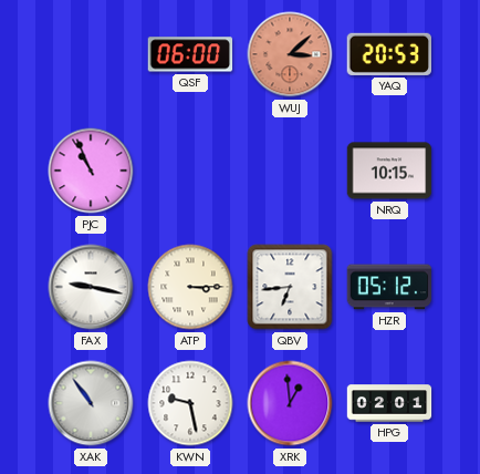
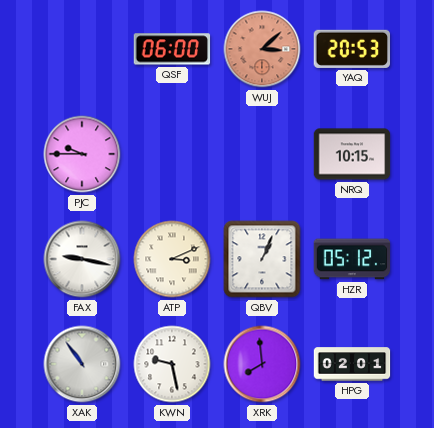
PJC: 10:56 -> 9:45
ATP: 3:15 -> 3:11
QBV: 6:44 -> 1:04
XRK: 12:59 -> 7:59
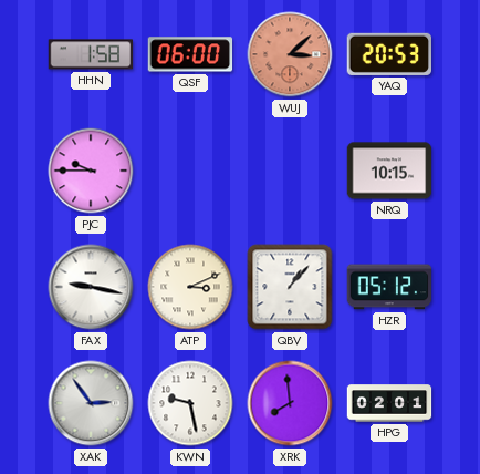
HHN: none -> 1:58
QBV: 1:04 -> 1:07
XAK: 10:54 -> 2:54
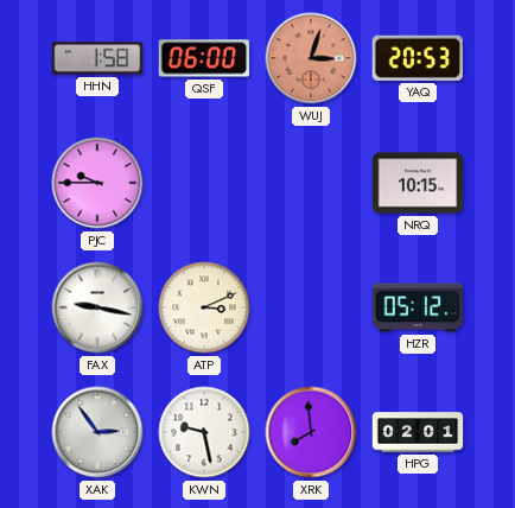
WUJ: 3:08 -> 3:03
QBV: 1:07 -> none
